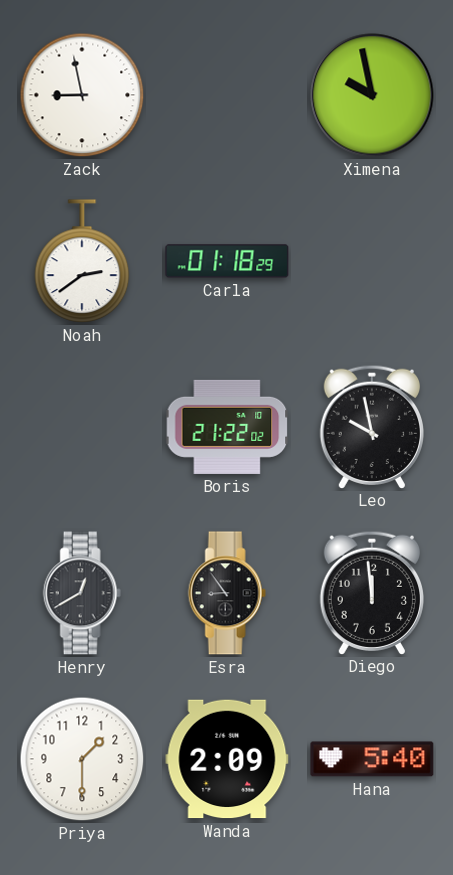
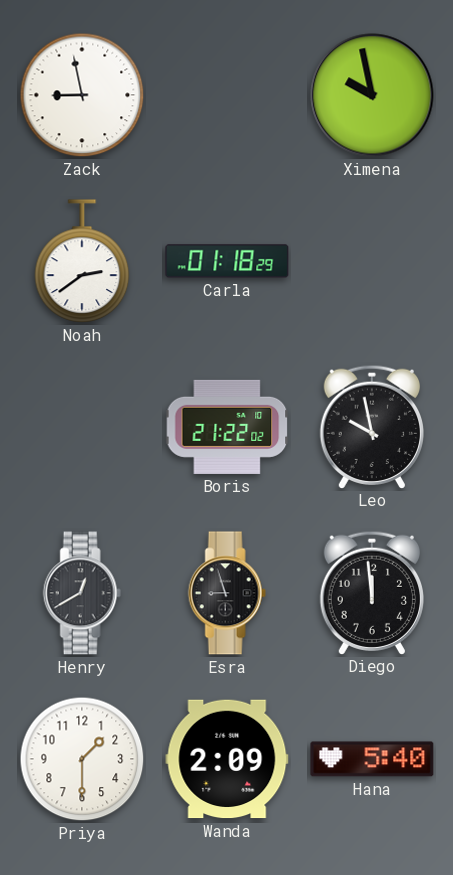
Esra: 8:54 -> 8:57
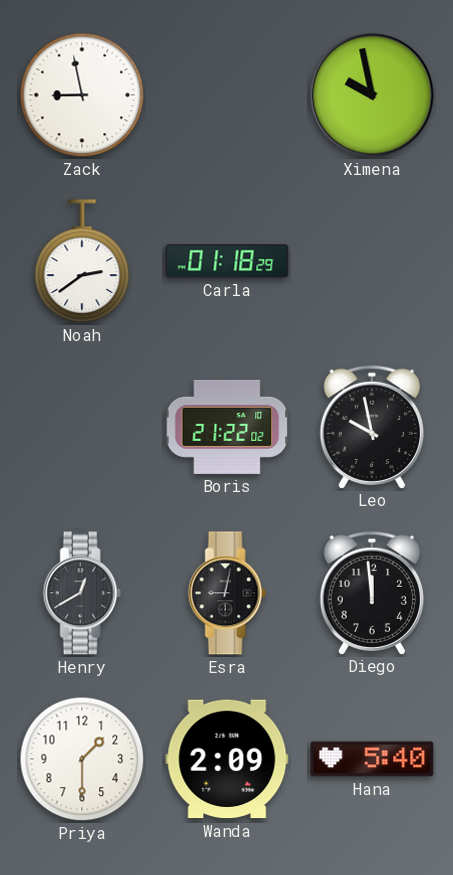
Esra: 8:57 -> 9:02
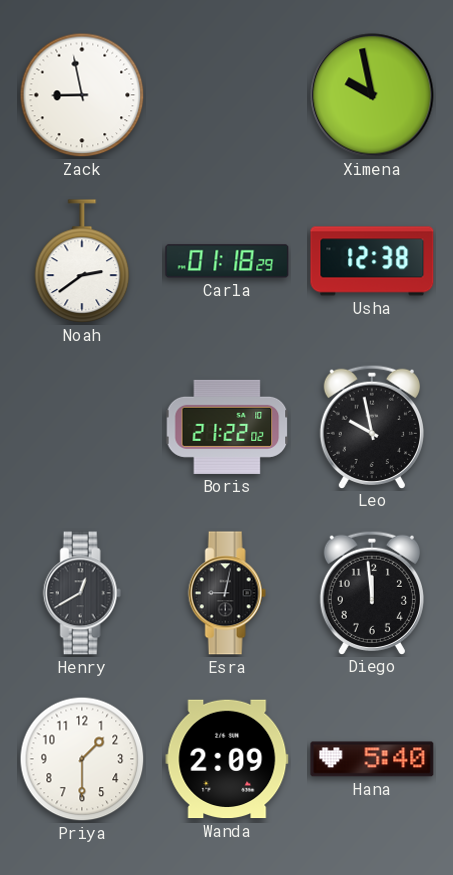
Usha: none -> 12:38
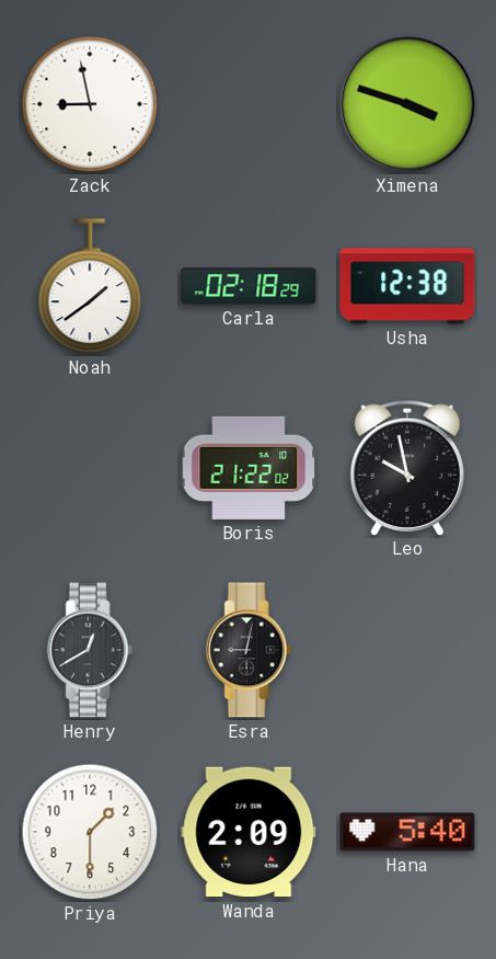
Ximena: 9:58 -> 3:48
Noah: 2:39 -> 1:39
Carla: 01:18 -> 02:18
Diego: 11:59 -> none
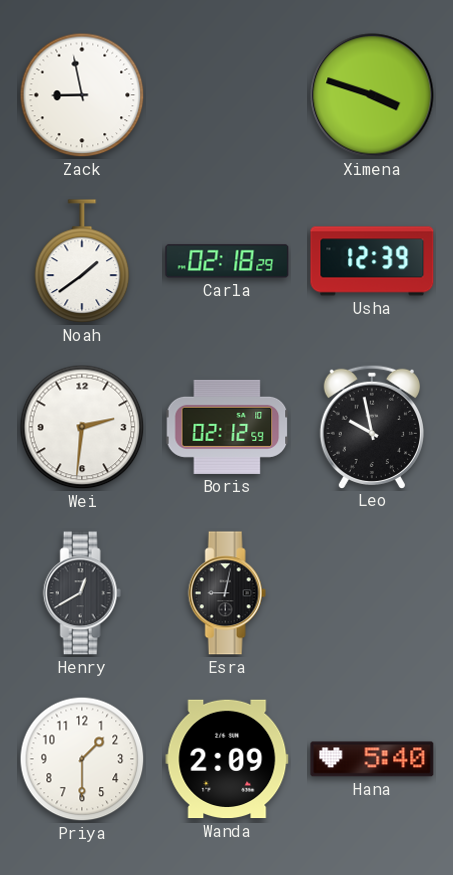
Usha: 12:38 -> 12:39
Wei: none -> 2:31
Boris: 21:22 -> 02:12
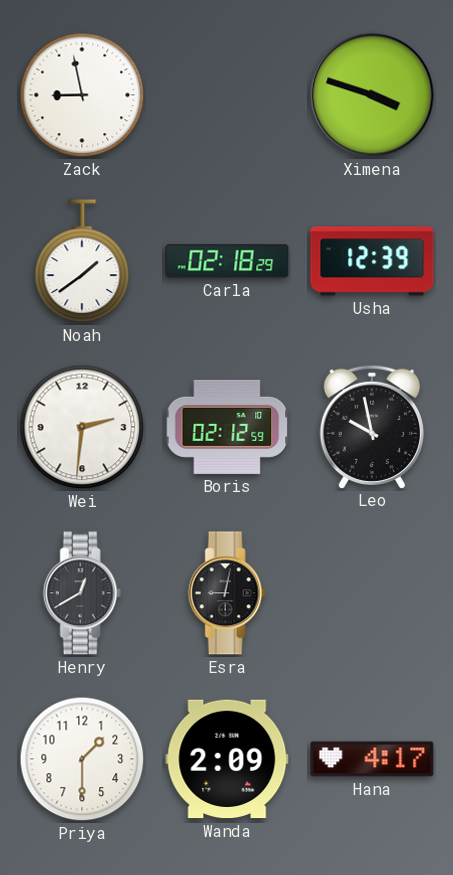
Hana: 5:40 -> 4:17
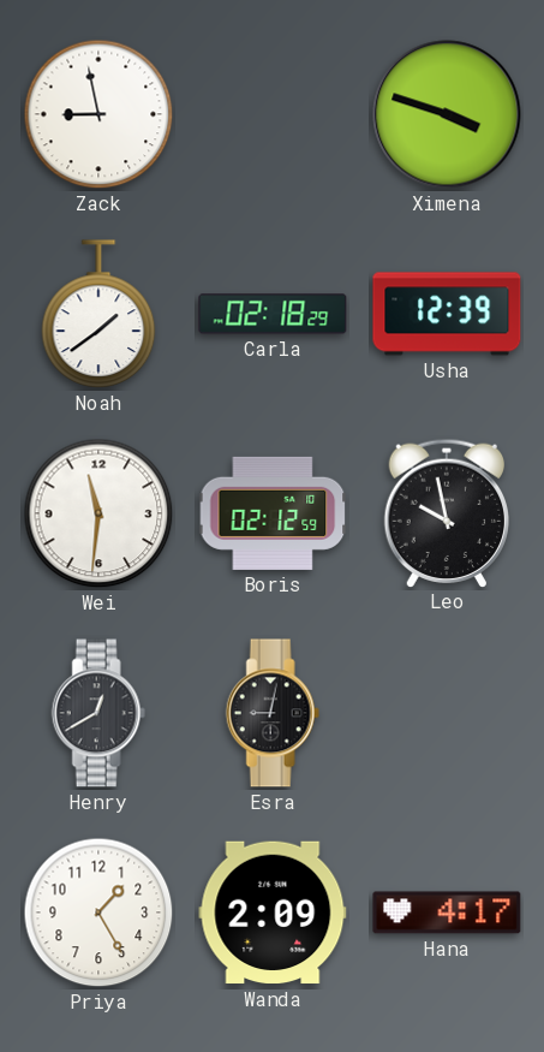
Wei: 2:31 -> 11:31
Priya: 1:30 -> 1:25
